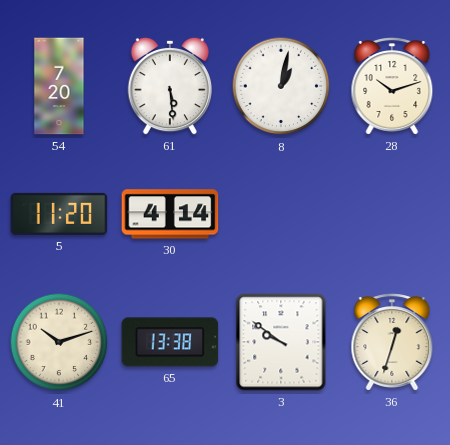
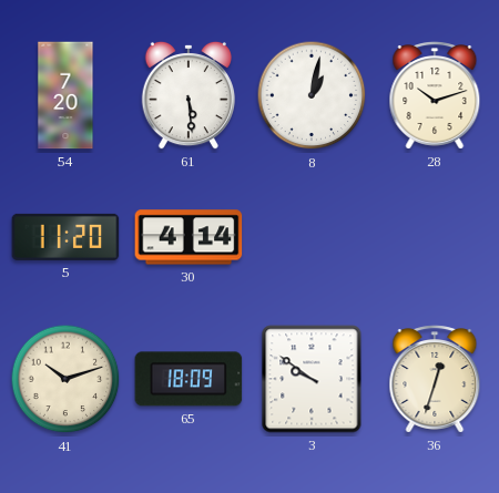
65: 13:38 -> 18:09
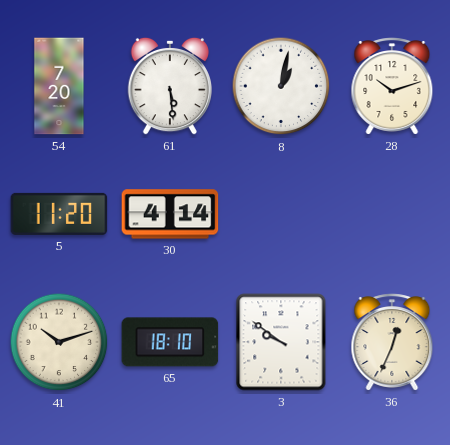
65: 18:09 -> 18:10
36: 12:33 -> 12:34
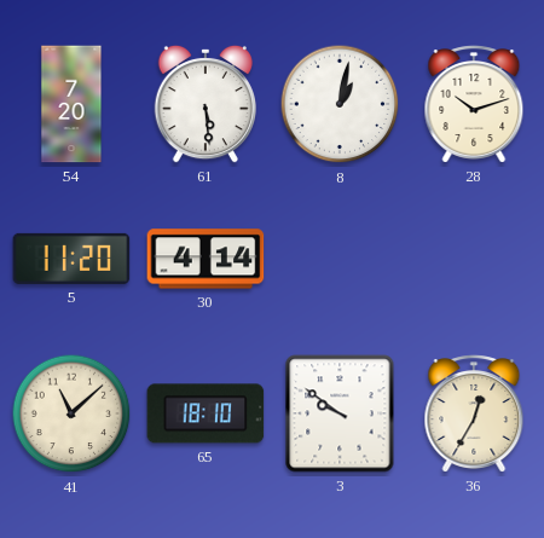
41: 10:12 -> 11:08
36: 12:34 -> 12:35
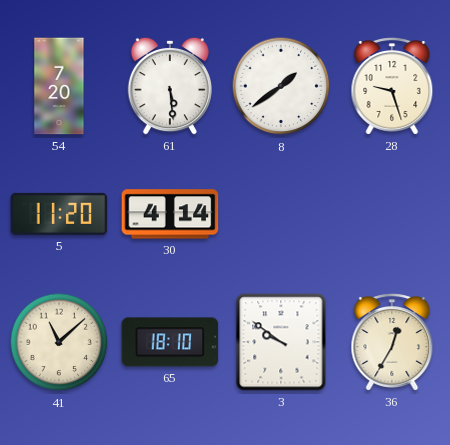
8: 1:02 -> 1:39
28: 10:12 -> 9:27
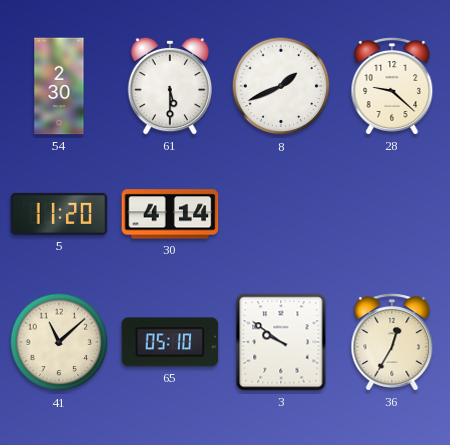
54: 7:20 -> 2:30
61: 5:29 -> 5:30
8: 1:39 -> 1:41
28: 9:27 -> 9:22
65: 18:10 -> 05:10
